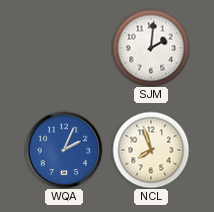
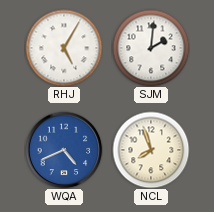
RHJ: none -> 5:05
WQA: 2:04 -> 4:41
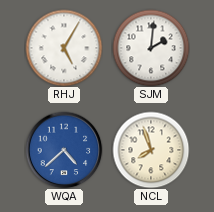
WQA: 4:41 -> 4:38
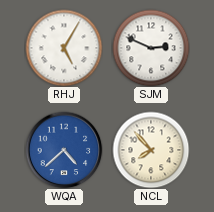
SJM: 2:01 -> 2:49
NCL: 7:57 -> 7:53
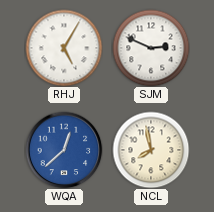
WQA: 4:38 -> 12:38
NCL: 7:53 -> 7:58
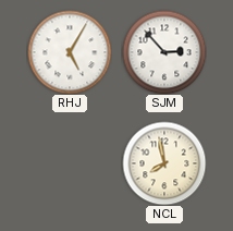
SJM: 2:49 -> 2:53
WQA: 12:38 -> none
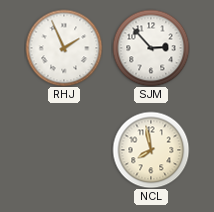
RHJ: 5:05 -> 1:56
